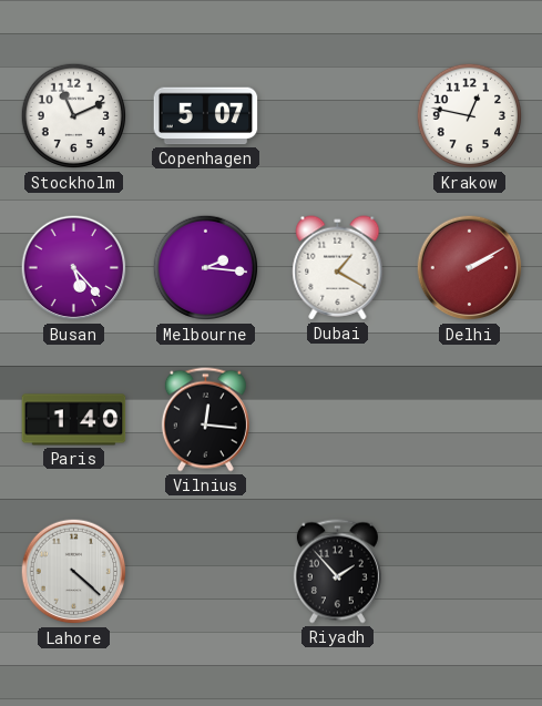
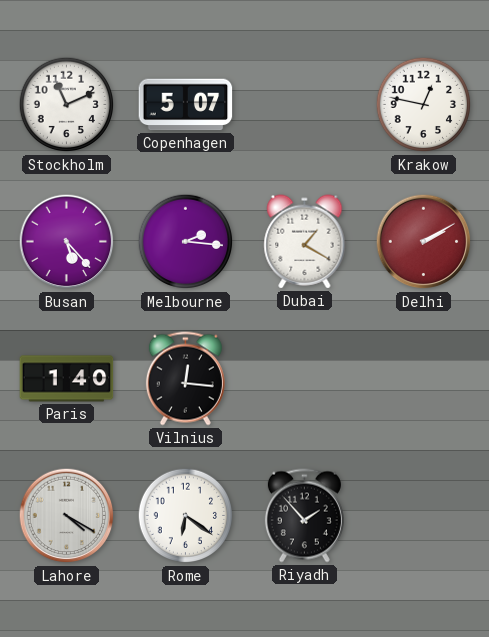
Lahore: 4:22 -> 4:20
Rome: none -> 6:21
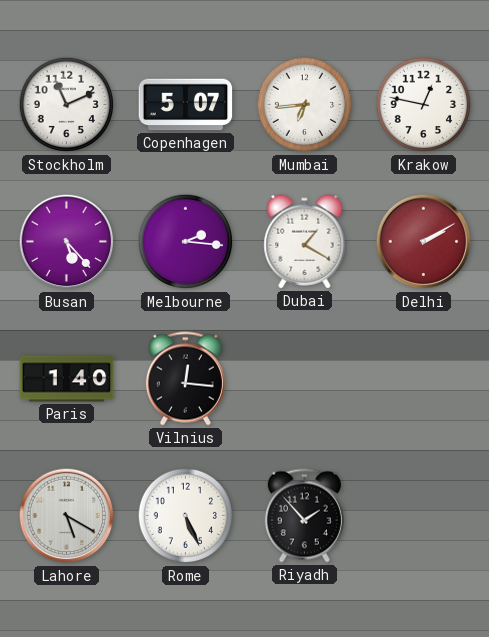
Mumbai: none -> 6:44
Lahore: 4:20 -> 5:20
Rome: 6:21 -> 5:26
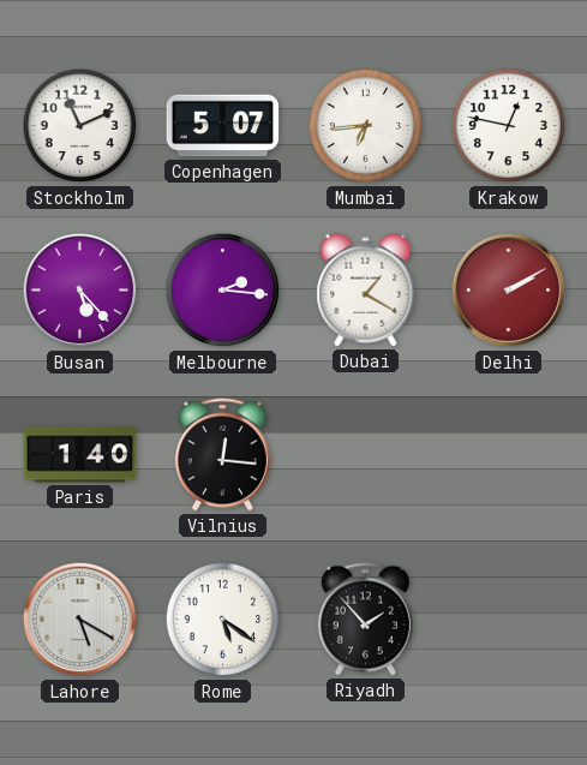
Rome: 5:26 -> 5:21
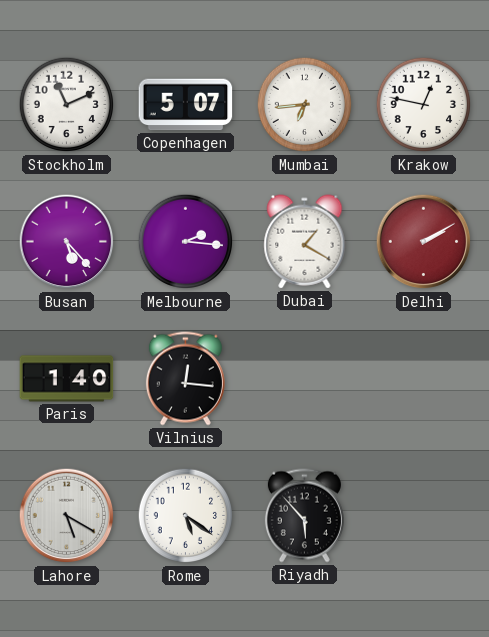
Riyadh: 1:53 -> 5:53
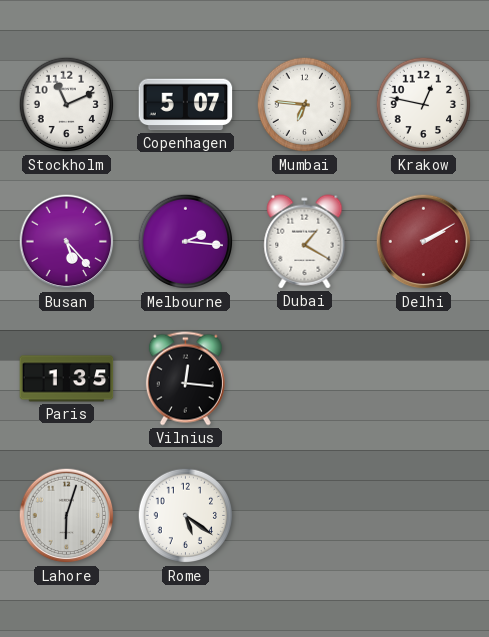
Mumbai: 6:44 -> 6:46
Paris: 1:40 -> 1:35
Lahore: 5:20 -> 6:03
Riyadh: 5:53 -> none
